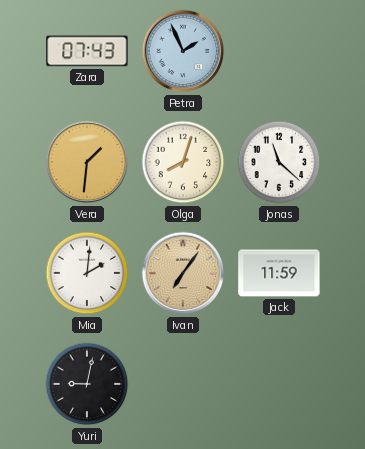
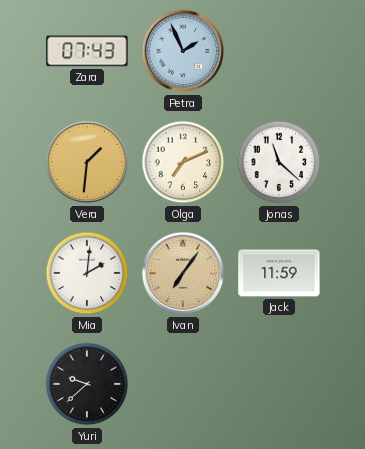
Olga: 8:03 -> 7:11
Yuri: 9:02 -> 9:38
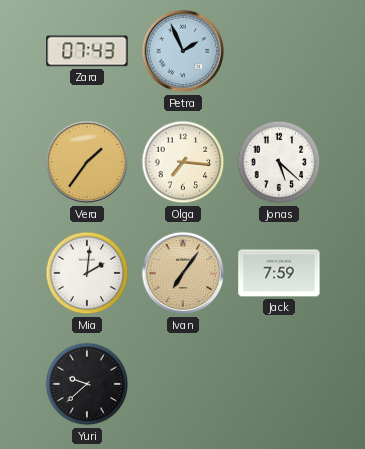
Vera: 1:31 -> 1:36
Olga: 7:11 -> 7:16
Jonas: 11:22 -> 5:22
Jack: 11:59 -> 7:59
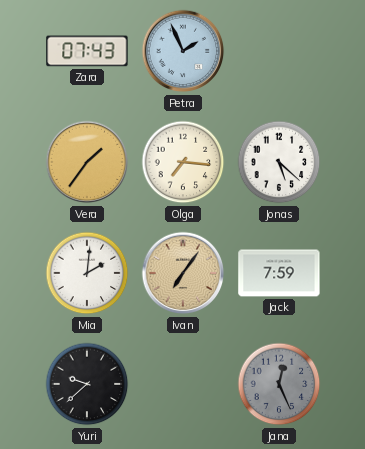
Jana: none -> 12:26
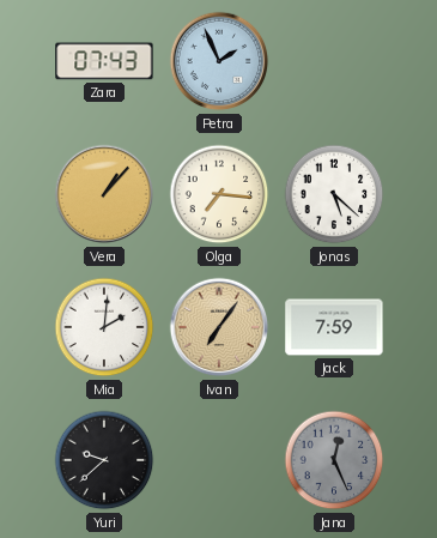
Vera: 1:36 -> 1:07
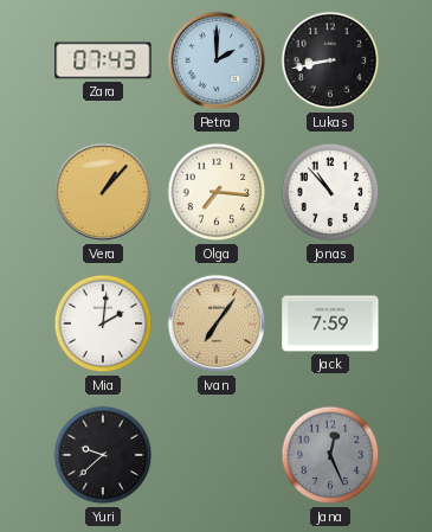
Petra: 1:56 -> 2:00
Lukas: none -> 8:43
Jonas: 5:22 -> 10:53
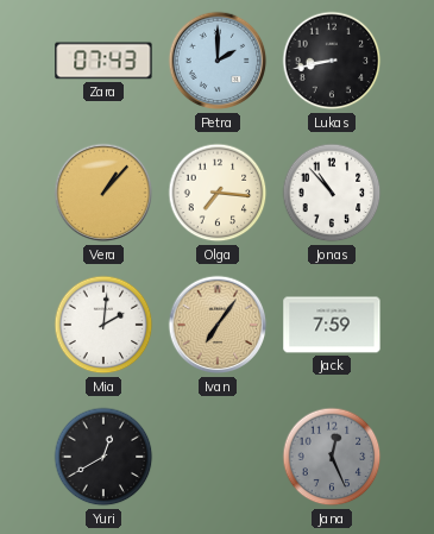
Yuri: 9:38 -> 12:40
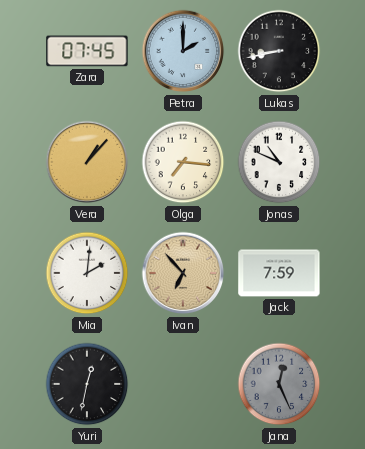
Zara: 07:43 -> 07:45
Jonas: 10:53 -> 10:49
Ivan: 7:06 -> 6:53
Yuri: 12:40 -> 12:32
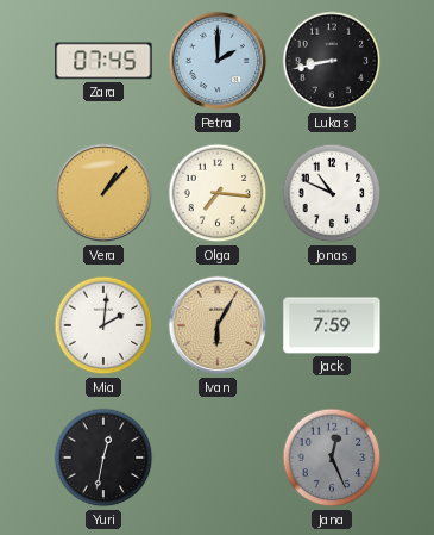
Ivan: 6:53 -> 6:05
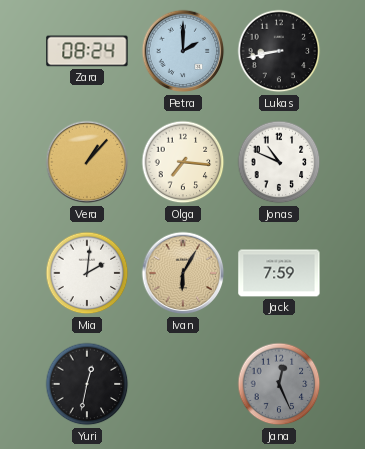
Zara: 07:45 -> 08:24
